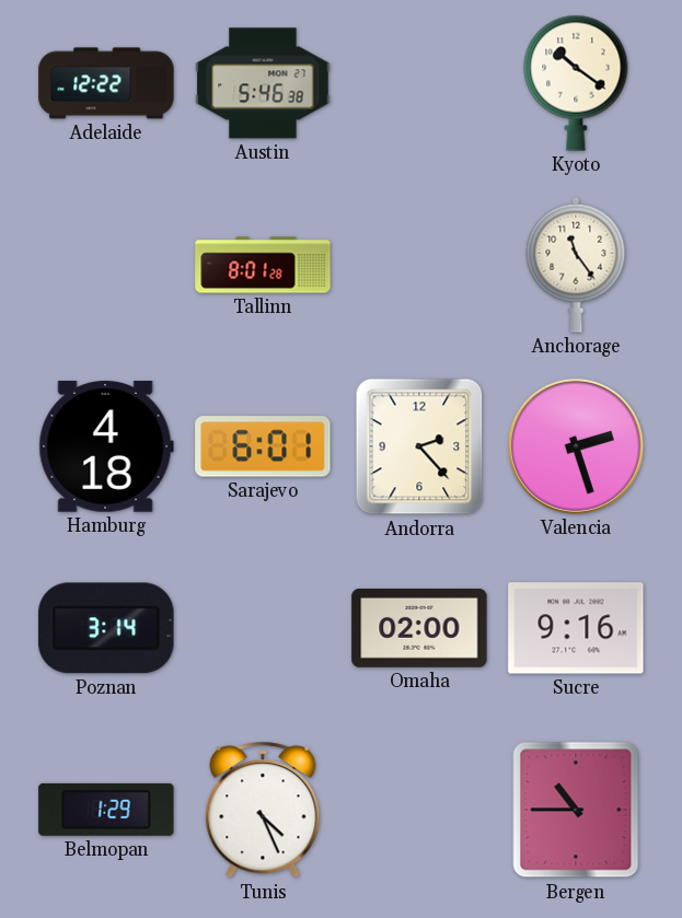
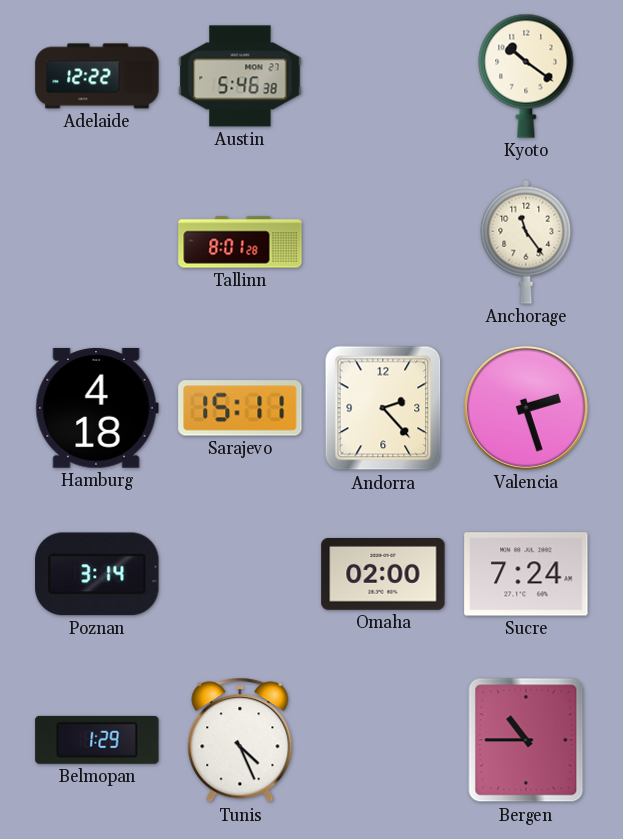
Sarajevo: 6:01 -> 15:11
Sucre: 9:16 -> 7:24
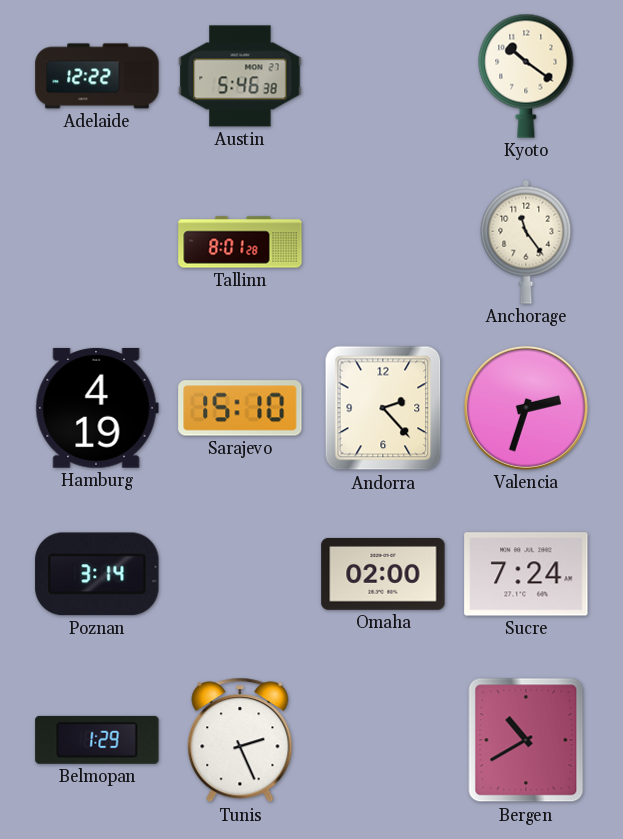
Hamburg: 4:18 -> 4:19
Sarajevo: 15:11 -> 15:10
Valencia: 2:27 -> 2:33
Tunis: 4:26 -> 2:26
Bergen: 10:45 -> 10:40
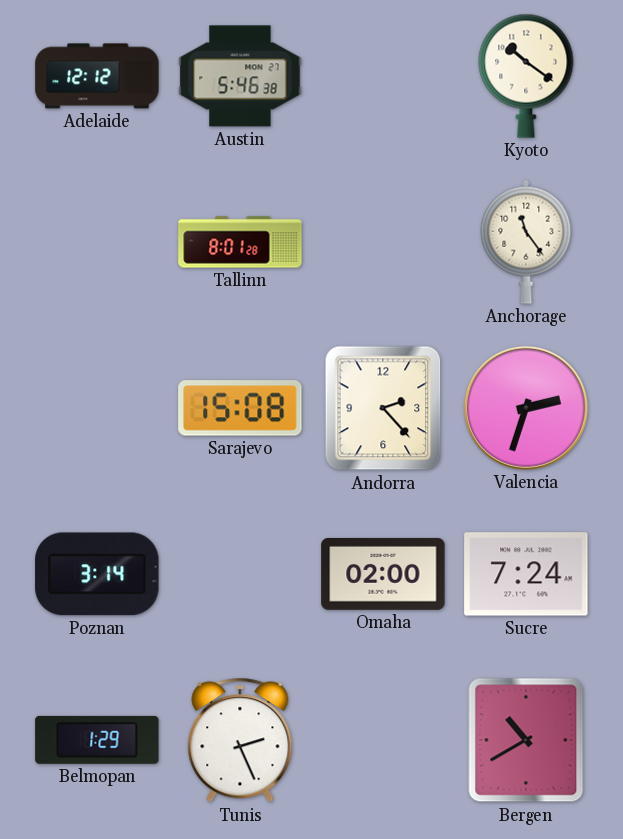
Adelaide: 12:22 -> 12:12
Hamburg: 4:19 -> none
Sarajevo: 15:10 -> 15:08
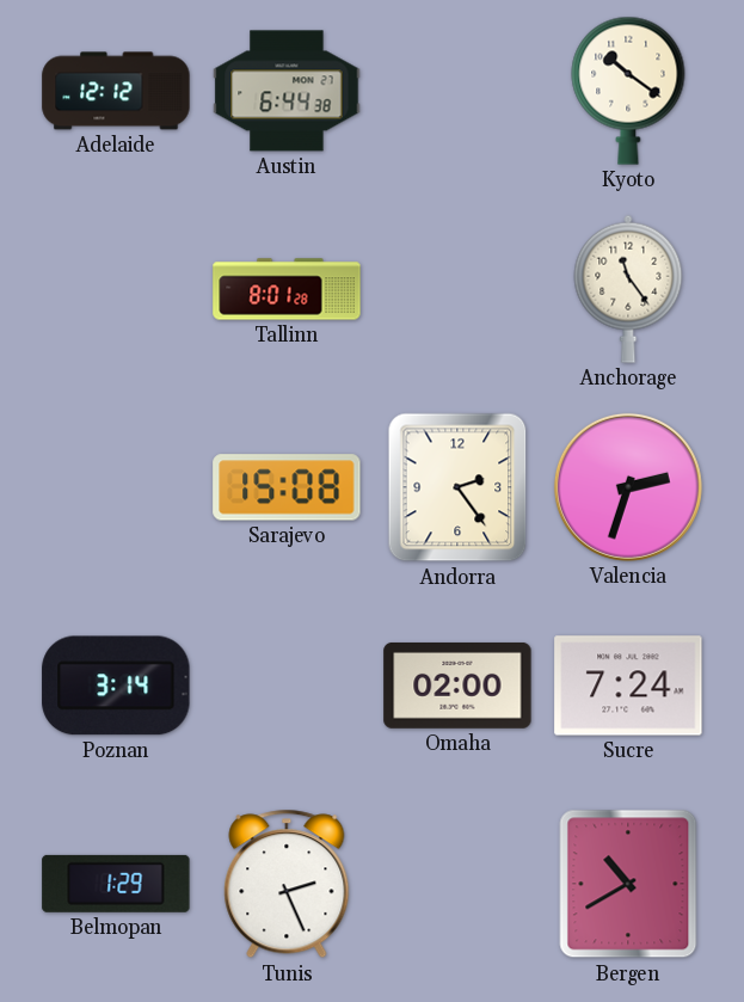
Austin: 5:46 -> 6:44
Andorra: 2:23 -> 2:24
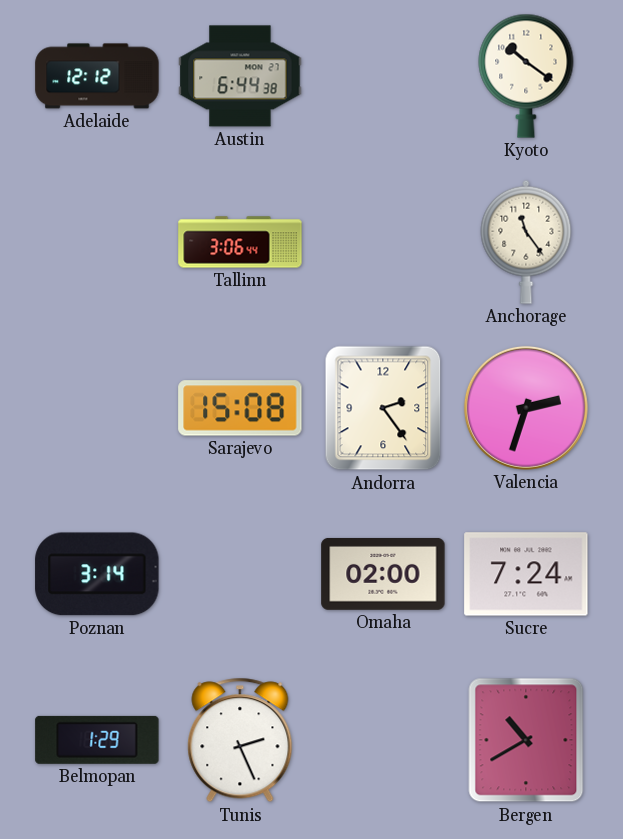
Tallinn: 8:01 -> 3:06
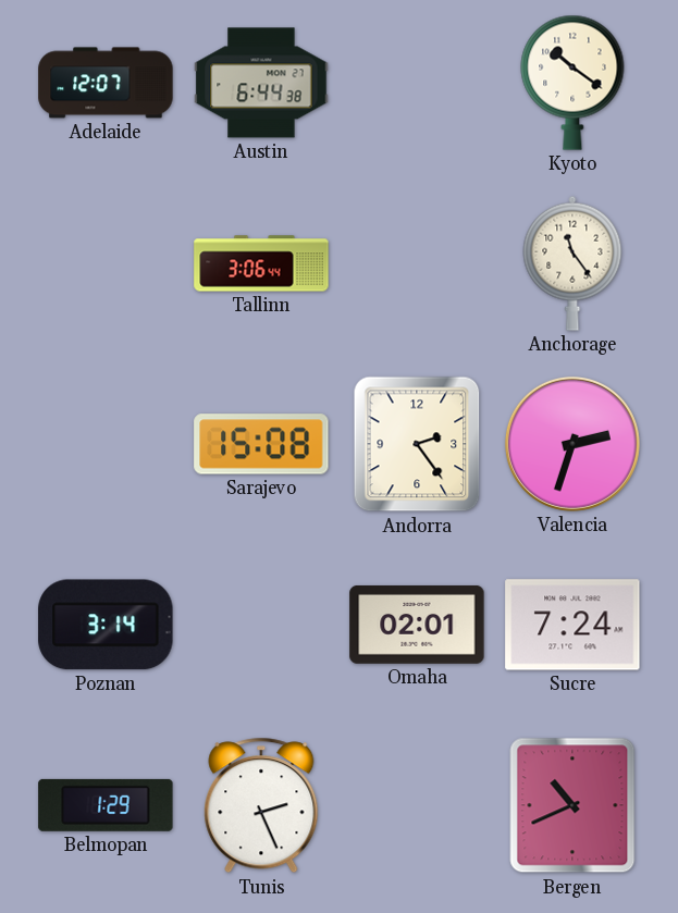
Adelaide: 12:12 -> 12:07
Omaha: 02:00 -> 02:01
Bergen: 10:40 -> 10:41
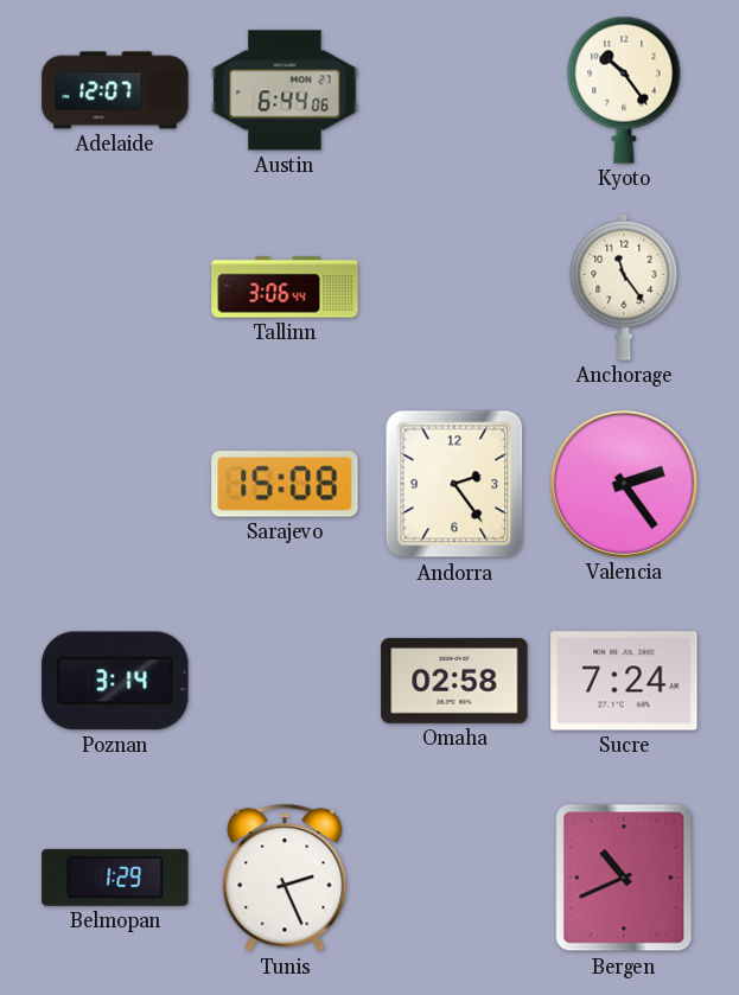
Austin: 6:44:38 -> 6:44:06
Kyoto: 10:21 -> 10:24
Valencia: 2:33 -> 2:24
Omaha: 02:01 -> 02:58
